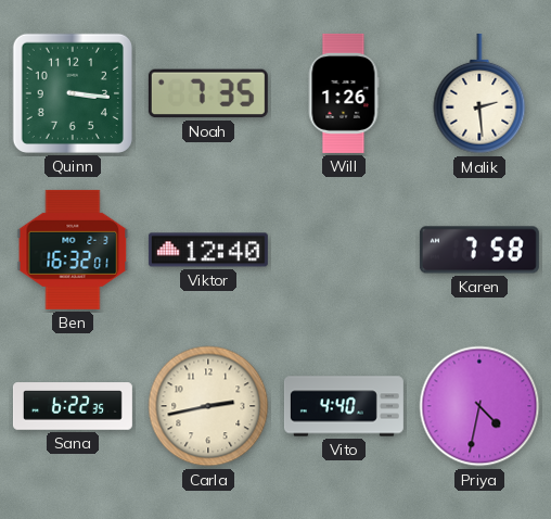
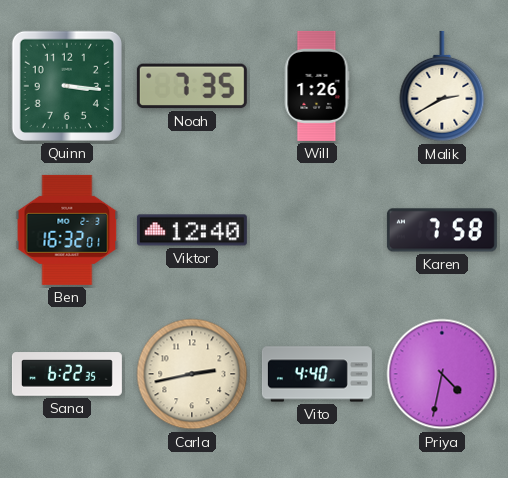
Malik: 2:29 -> 2:40
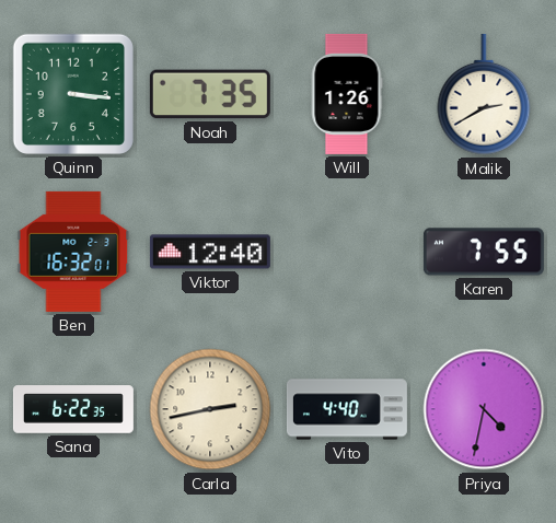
Karen: 7:58 -> 7:55
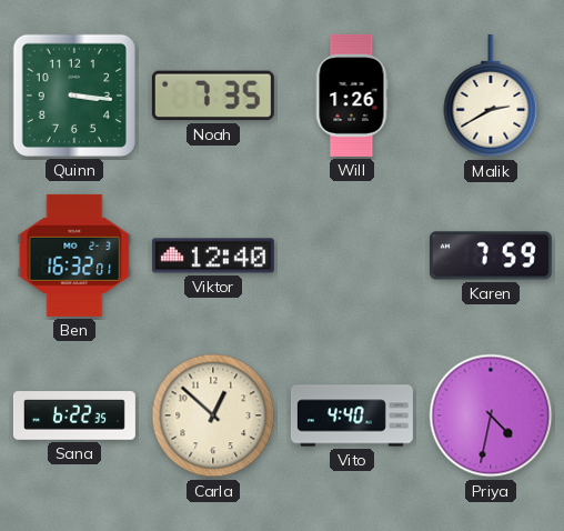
Karen: 7:55 -> 7:59
Carla: 2:43 -> 12:52
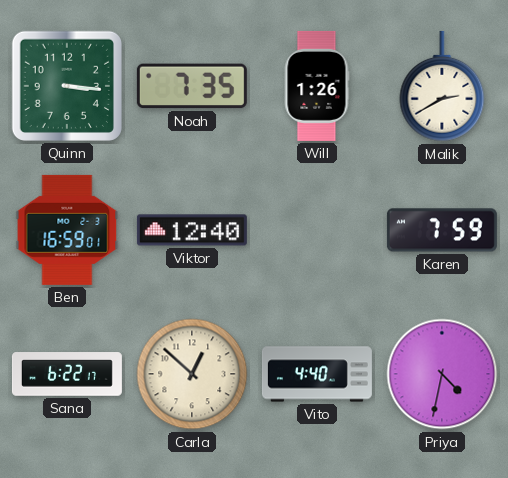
Ben: 16:32 -> 16:59
Sana: 6:22:35 -> 6:22:17
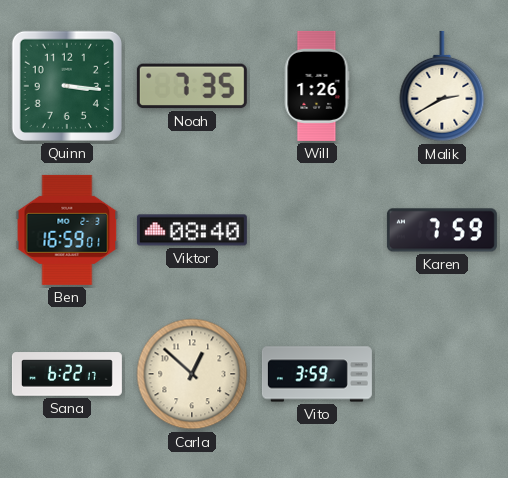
Viktor: 12:40 -> 08:40
Vito: 4:40 -> 3:59
Priya: 4:32 -> none
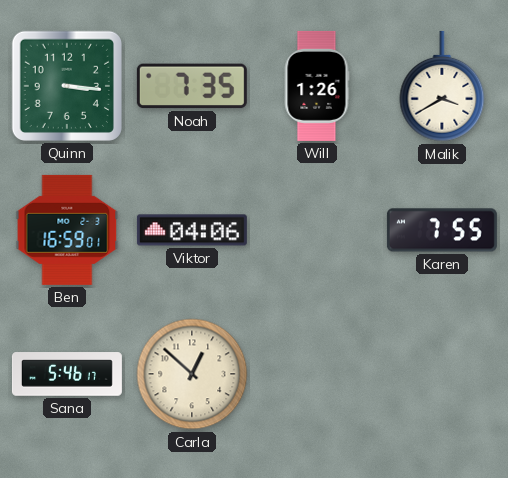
Malik: 2:40 -> 3:40
Viktor: 08:40 -> 04:06
Karen: 7:59 -> 7:55
Sana: 6:22 -> 5:46
Vito: 3:59 -> none
